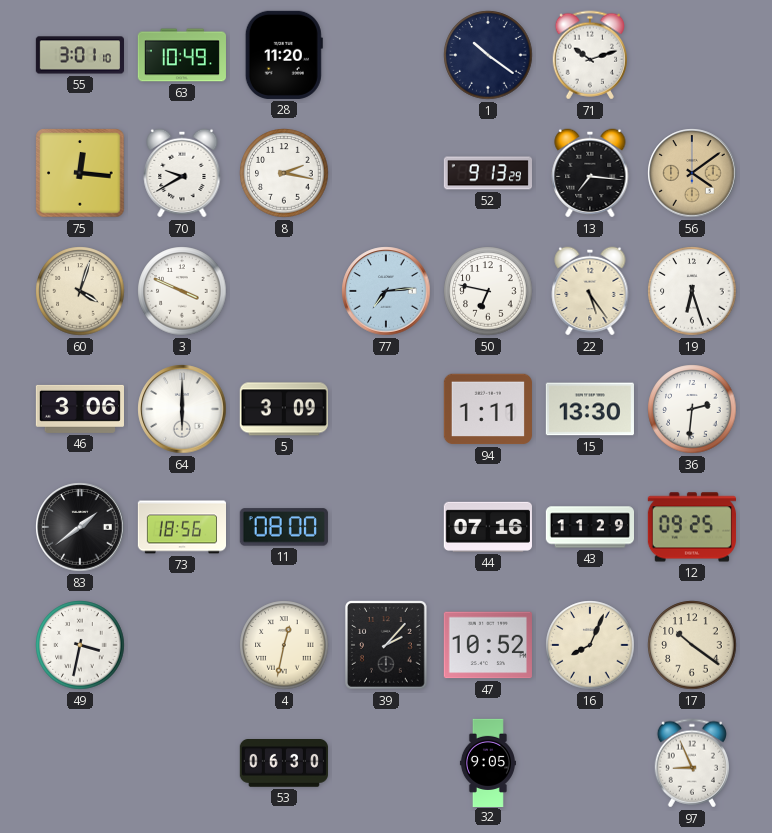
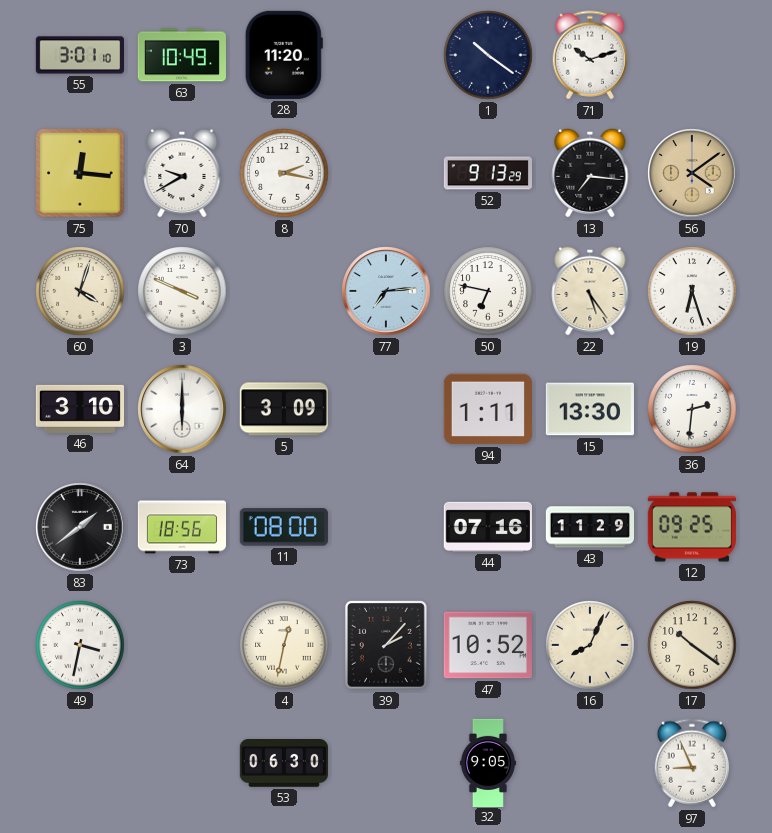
46: 3:06 -> 3:10
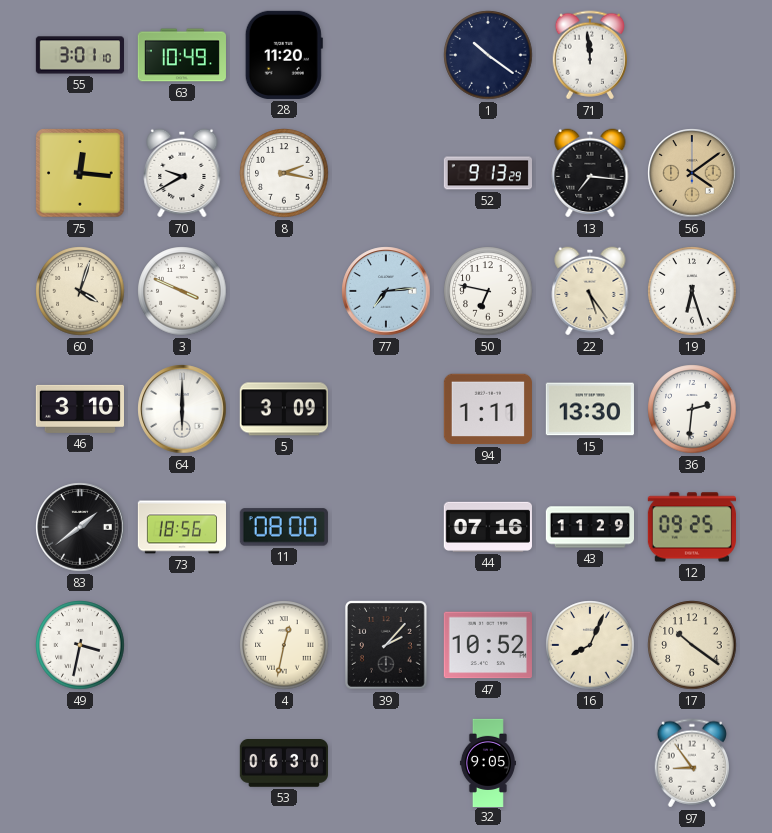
71: 10:12 -> 11:59
97: 8:56 -> 8:54
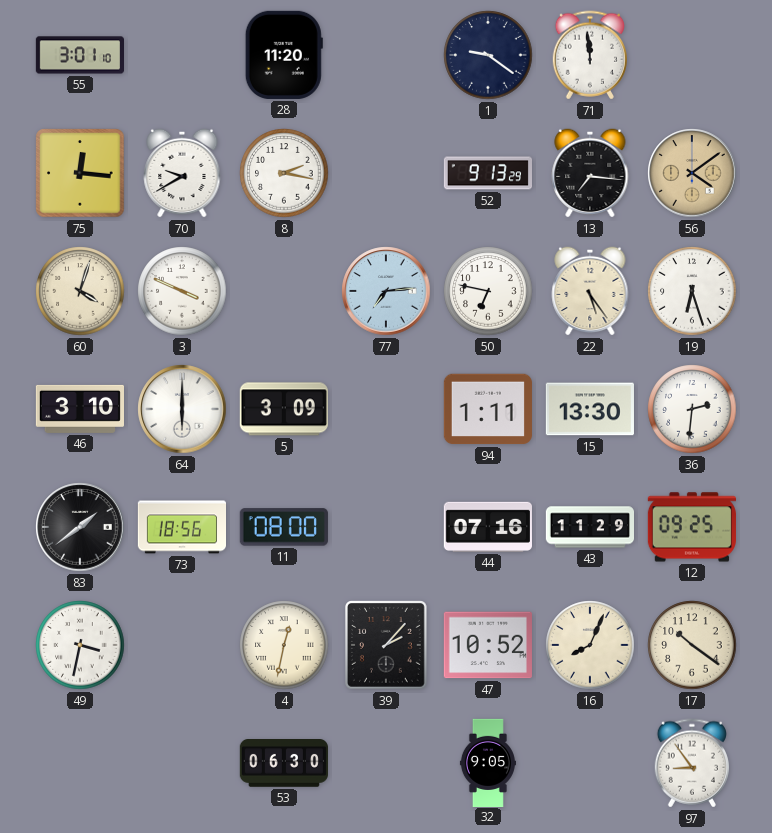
63: 10:49 -> none
1: 10:21 -> 9:21
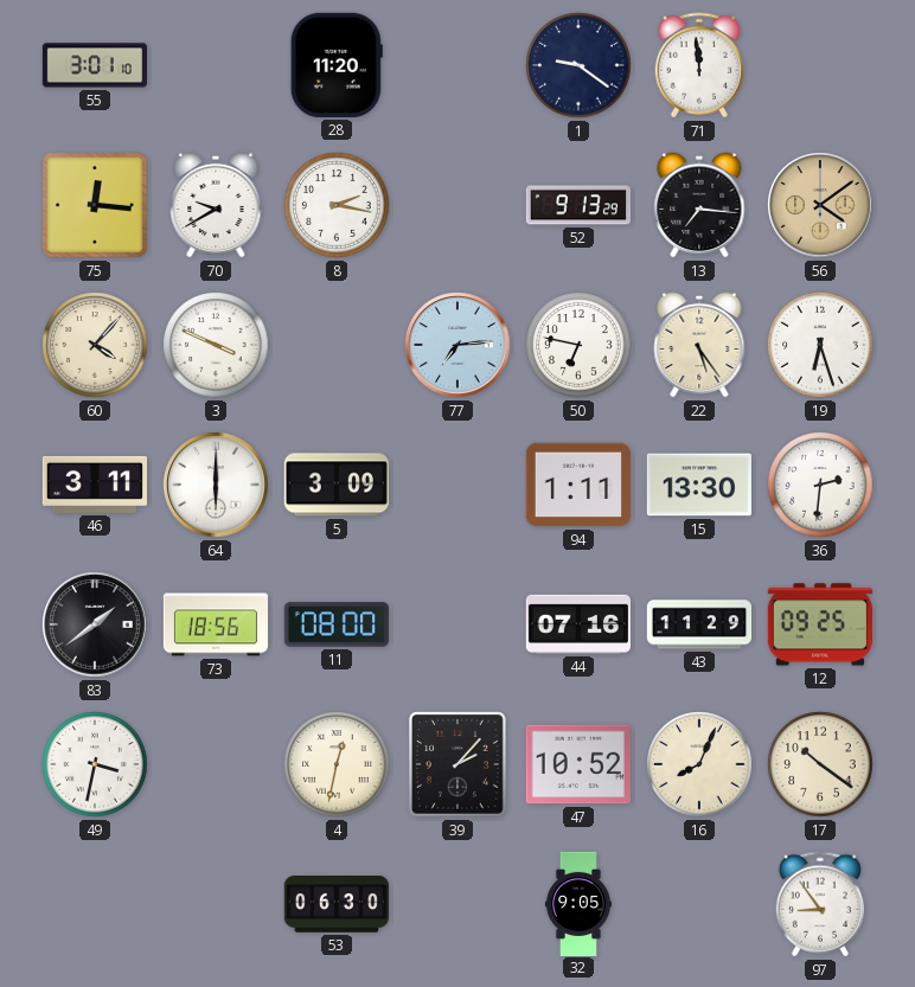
60: 4:03 -> 4:07
46: 3:10 -> 3:11
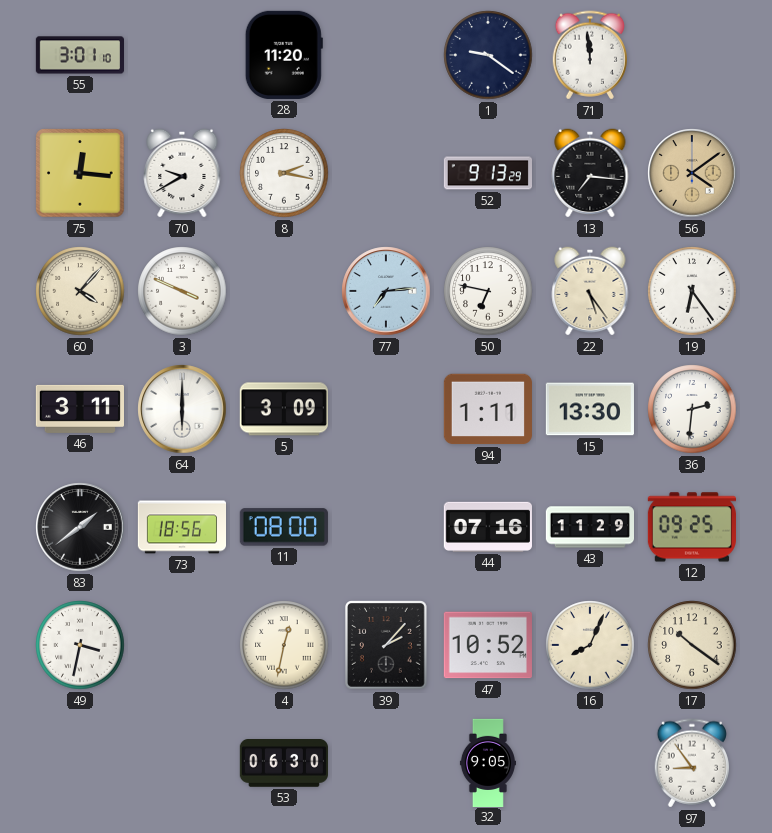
19: 6:27 -> 6:24
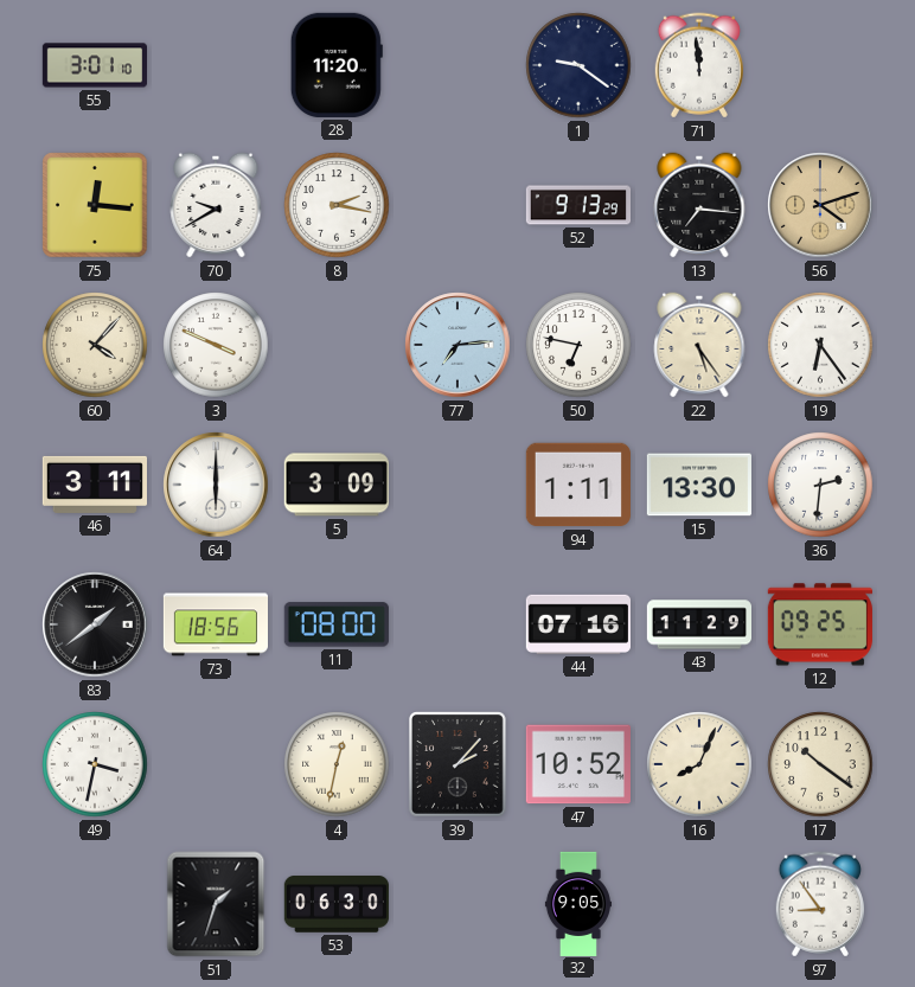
56: 4:09 -> 4:12
51: none -> 1:33
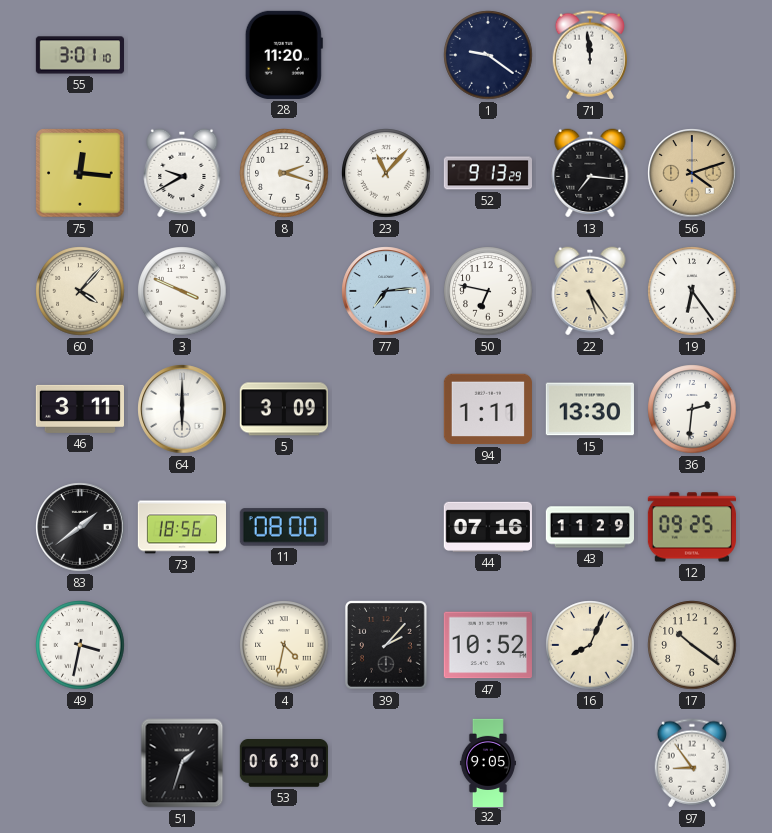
8: 2:17 -> 2:18
23: none -> 11:07
4: 12:32 -> 4:32
